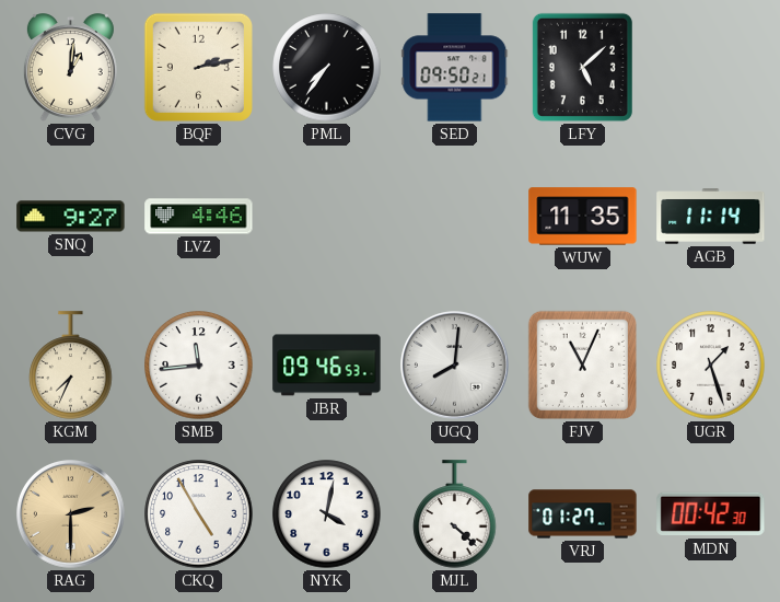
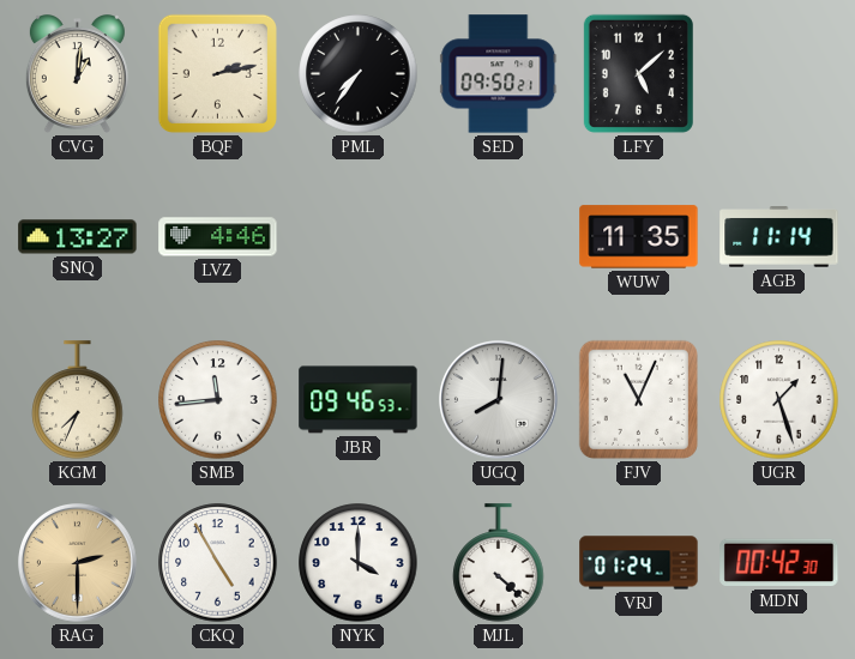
SNQ: 9:27 -> 13:27
NYK: 4:02 -> 4:00
VRJ: 01:27 -> 01:24
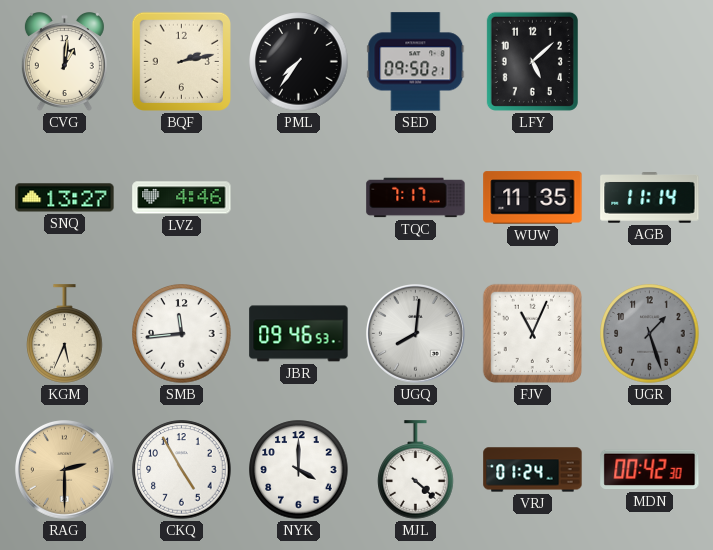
TQC: none -> 7:17
KGM: 7:34 -> 5:34
UGR dial: white -> grey
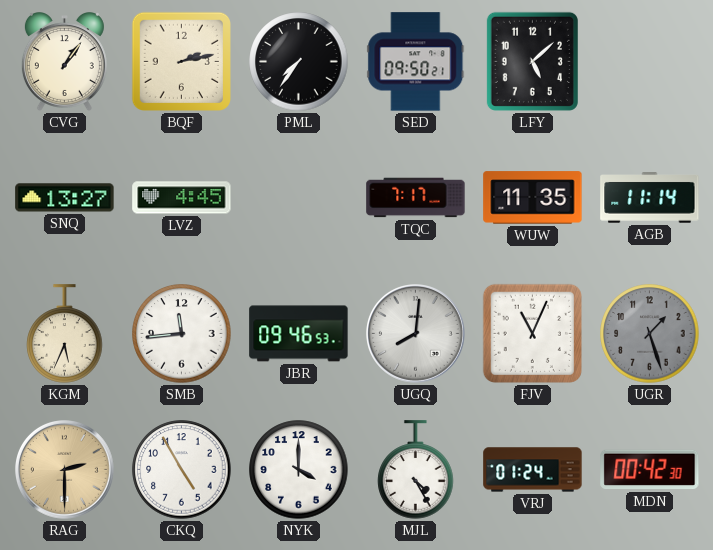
CVG: 1:01 -> 1:06
LVZ: 4:46 -> 4:45
MJL: 4:22 -> 4:25
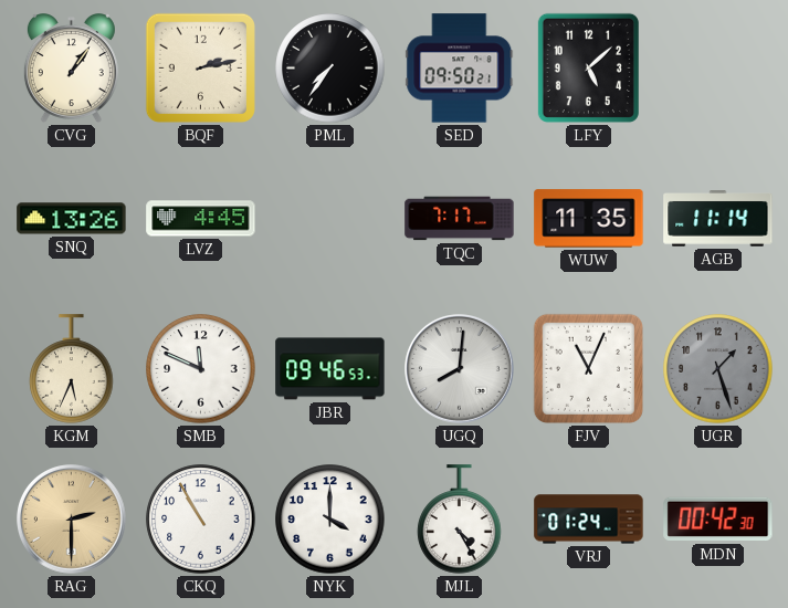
SNQ: 13:27 -> 13:26
SMB: 11:44 -> 11:49
CKQ: 4:55 -> 10:55
